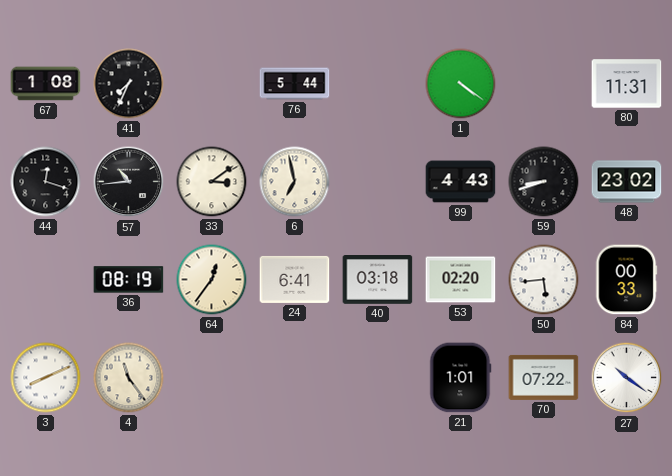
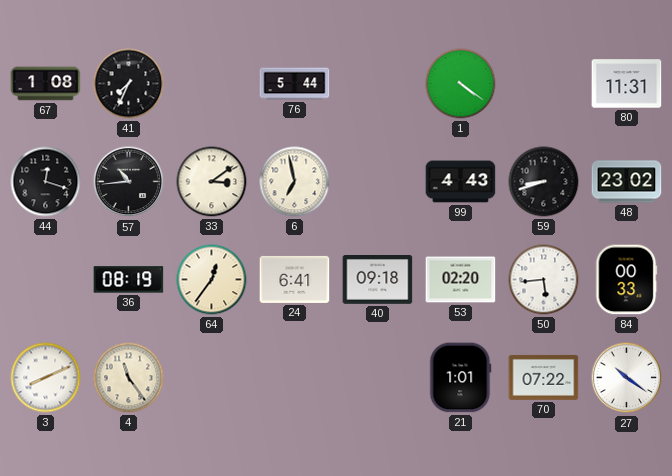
40: 03:18 -> 09:18
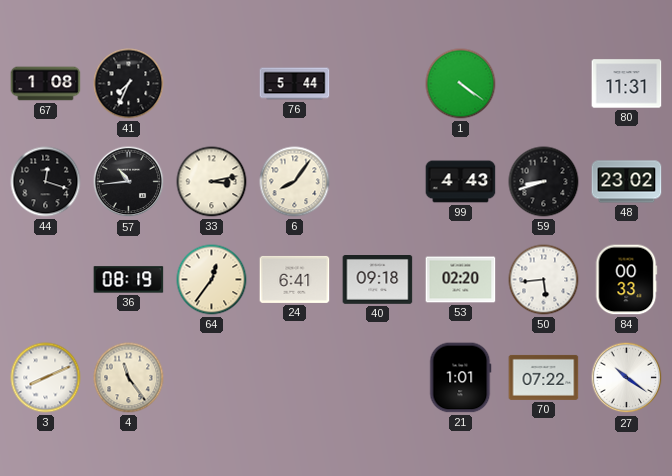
33: 3:09 -> 3:13
6: 6:58 -> 8:06
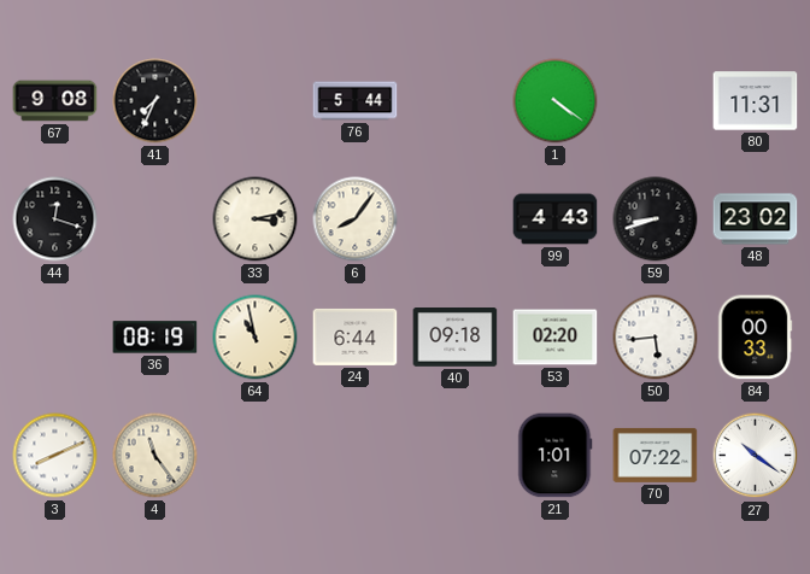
67: 1:08 -> 9:08
57: 10:44 -> none
64: 12:36 -> 10:58
24: 6:41 -> 6:44
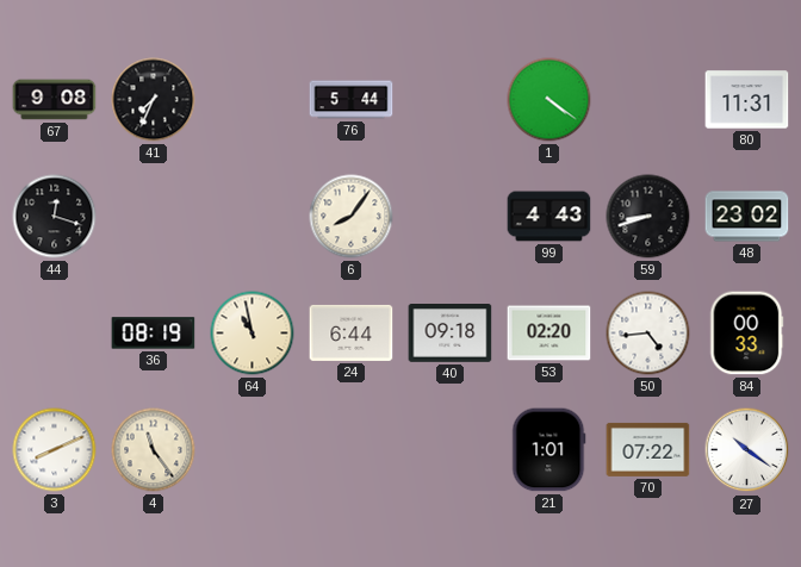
33: 3:13 -> none
50: 5:44 -> 4:44
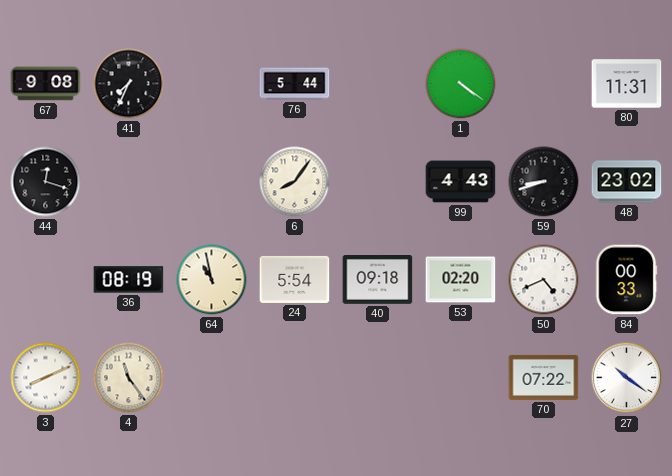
24: 6:44 -> 5:54
50: 4:44 -> 4:41
21: 1:01 -> none
